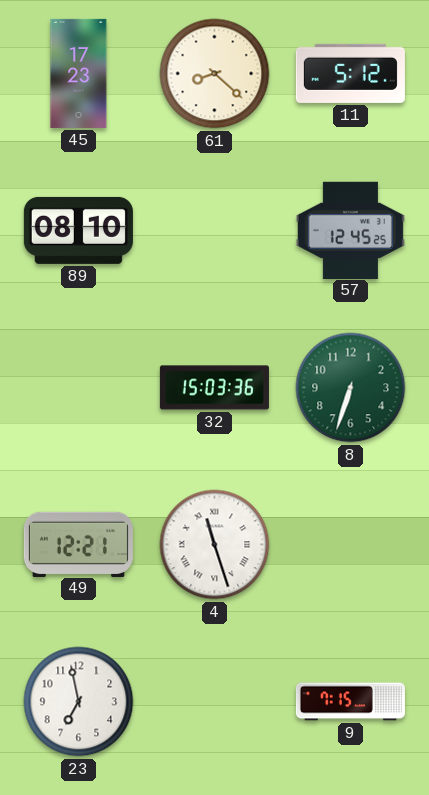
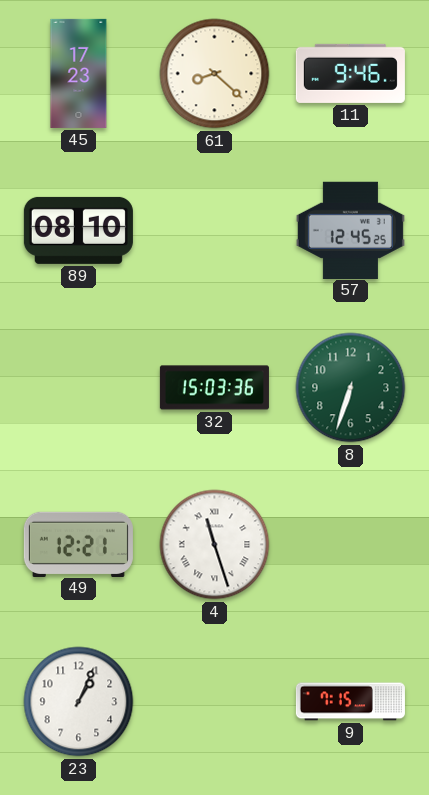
11: 5:12 -> 9:46
23: 6:58 -> 1:04
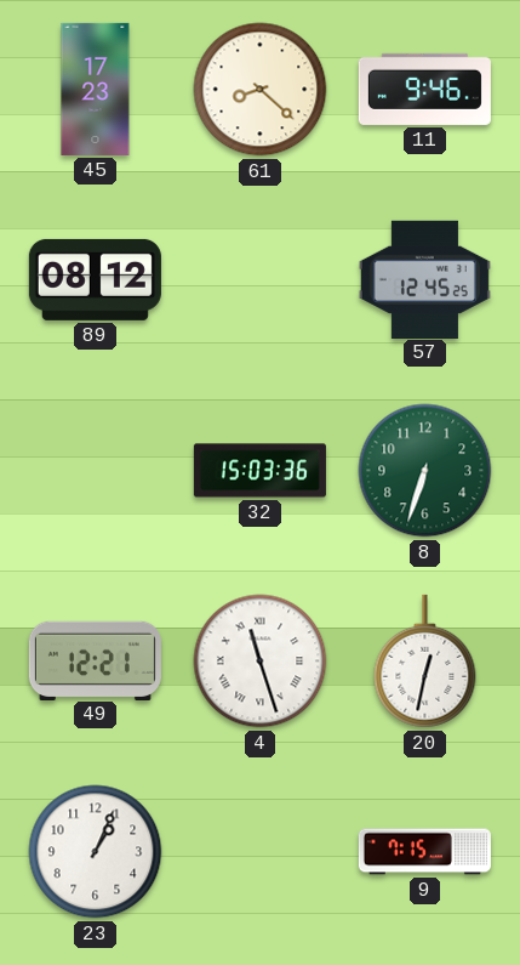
89: 08:10 -> 08:12
20: none -> 12:32
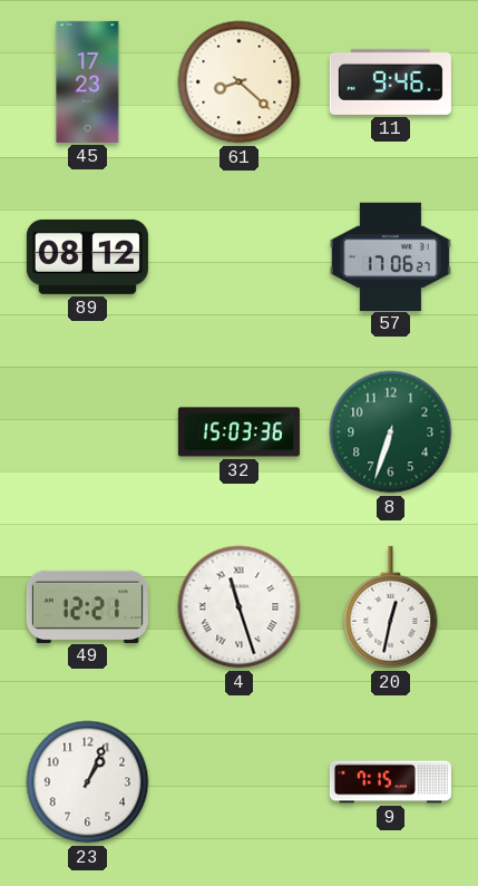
57: 12:45 -> 17:06
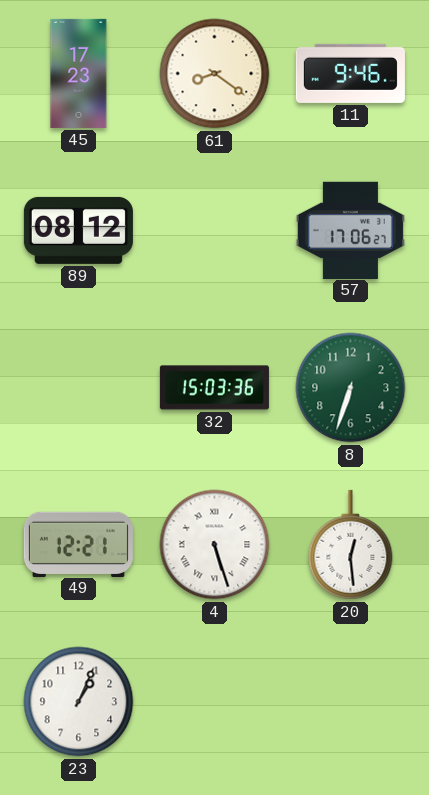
61: 8:22 -> 8:21
4: 11:27 -> 5:27
20: 12:32 -> 12:29
9: 7:15 -> none
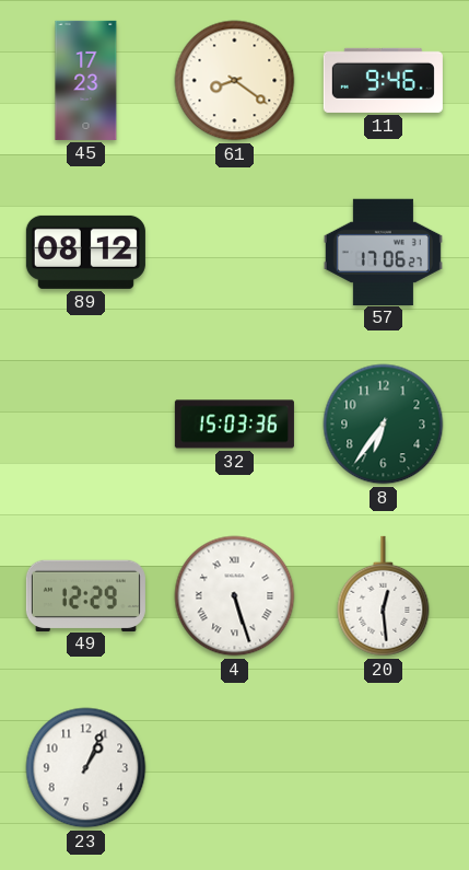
8: 6:33 -> 6:36
49: 12:21 -> 12:29
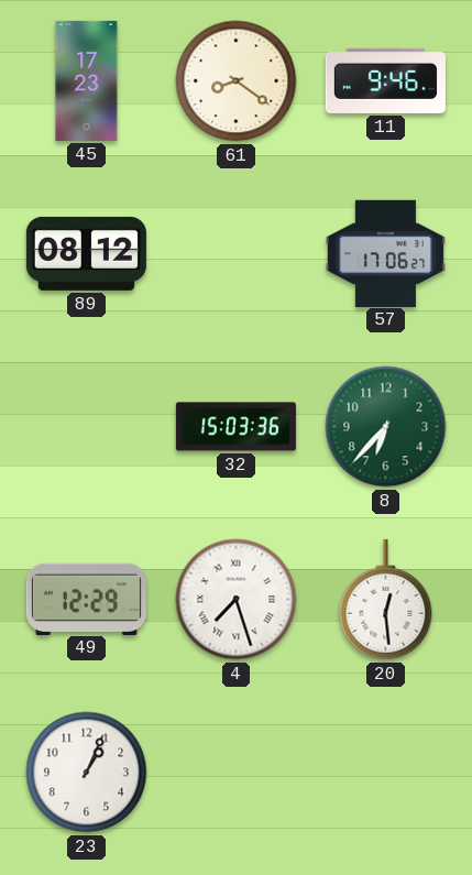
8: 6:36 -> 6:37
4: 5:27 -> 7:27
